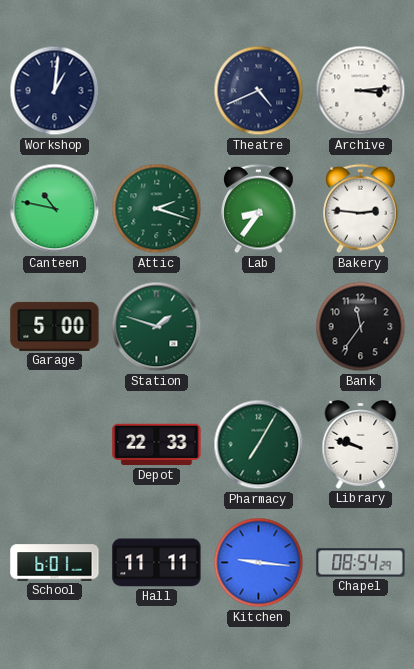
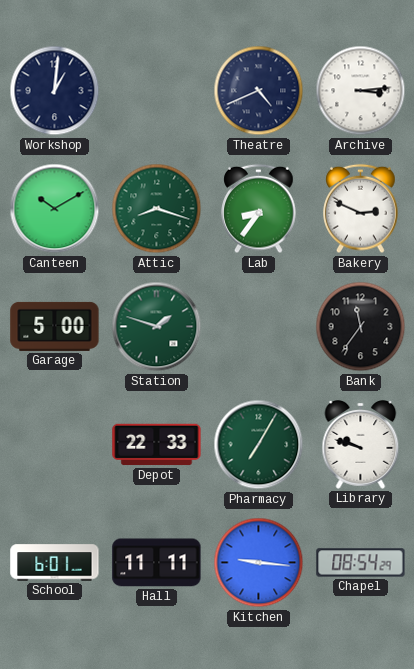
Canteen: 10:47 -> 10:10
Attic: 2:18 -> 8:18
Bakery: 2:46 -> 2:49
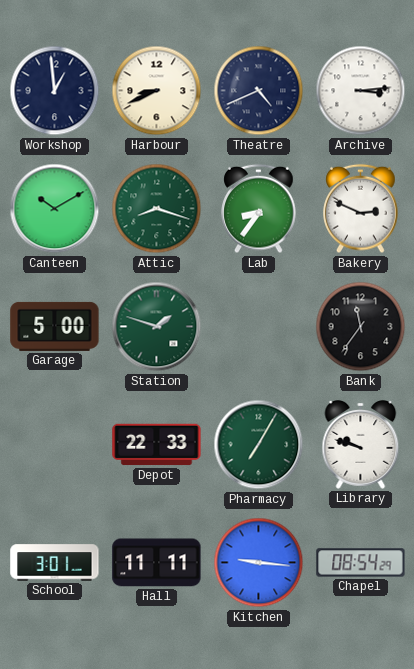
Workshop: 1:01 -> 12:59
Harbour: none -> 8:41
School: 6:01 -> 3:01
